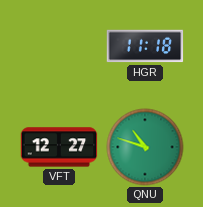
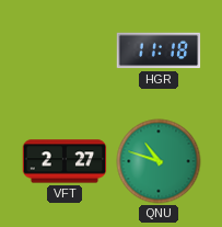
VFT: 12:27 -> 2:27
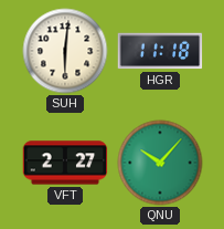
SUH: none -> 6:01
QNU: 10:48 -> 10:07
